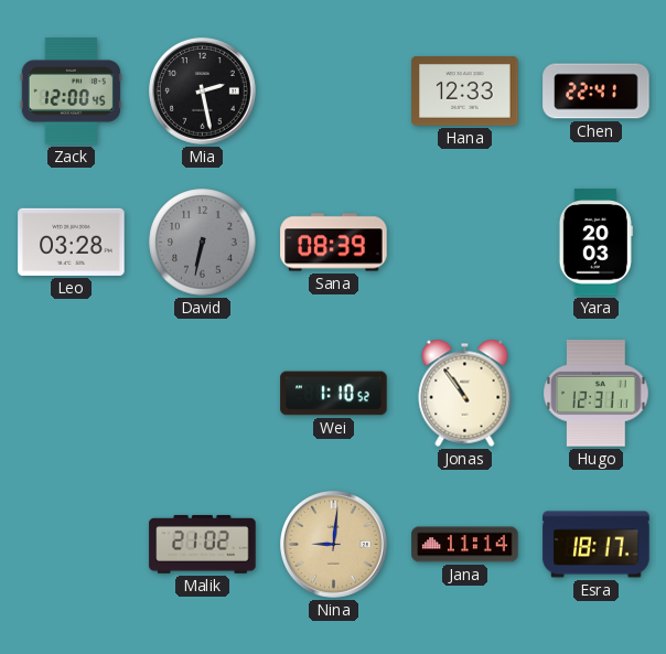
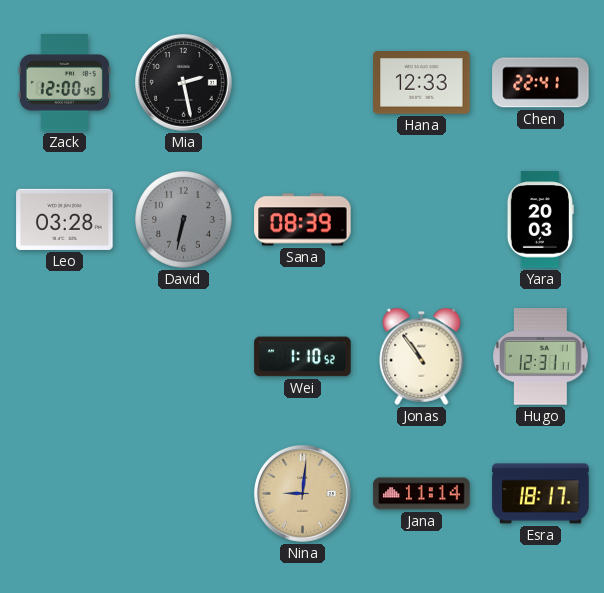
Malik: 21:02 -> none
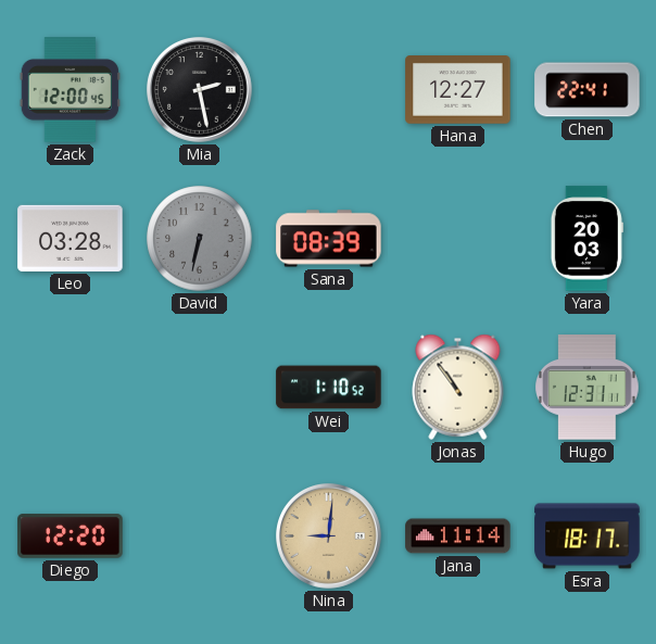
Hana: 12:33 -> 12:27
Diego: none -> 12:20
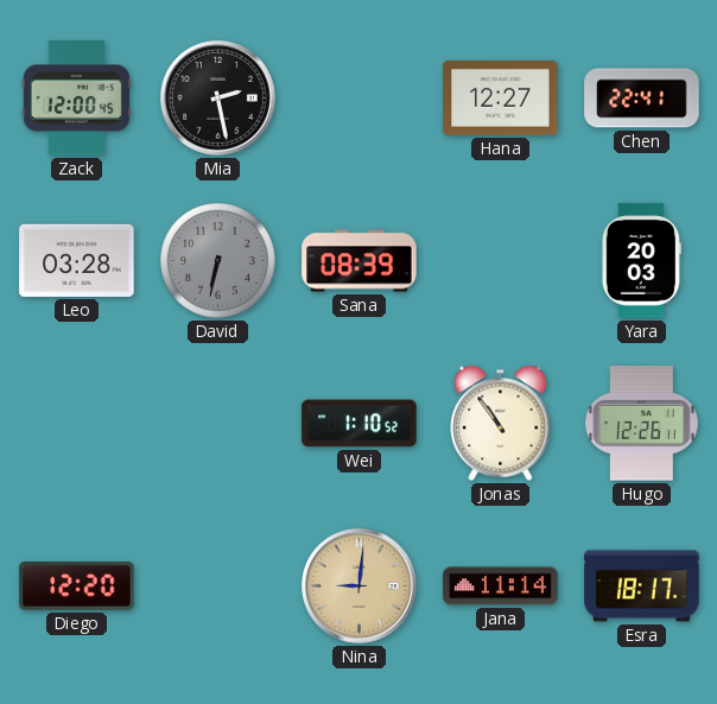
Hugo: 12:31 -> 12:26
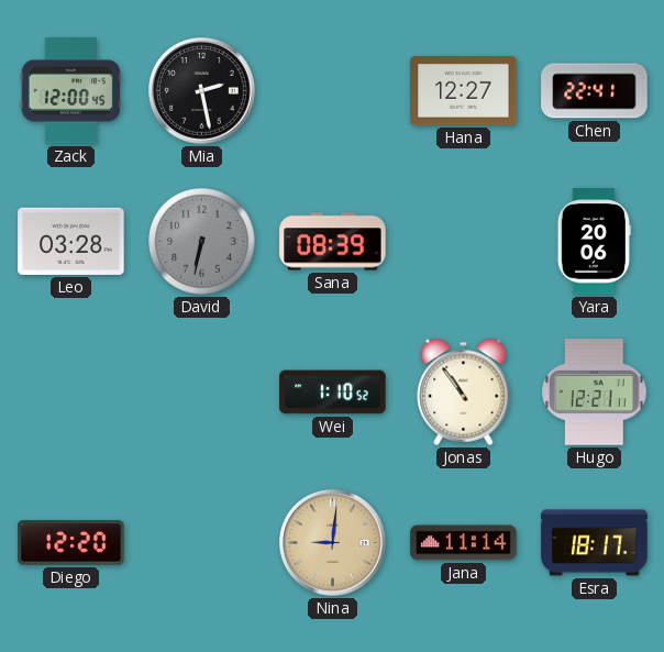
Yara: 20:03 -> 20:06
Hugo: 12:26 -> 12:21
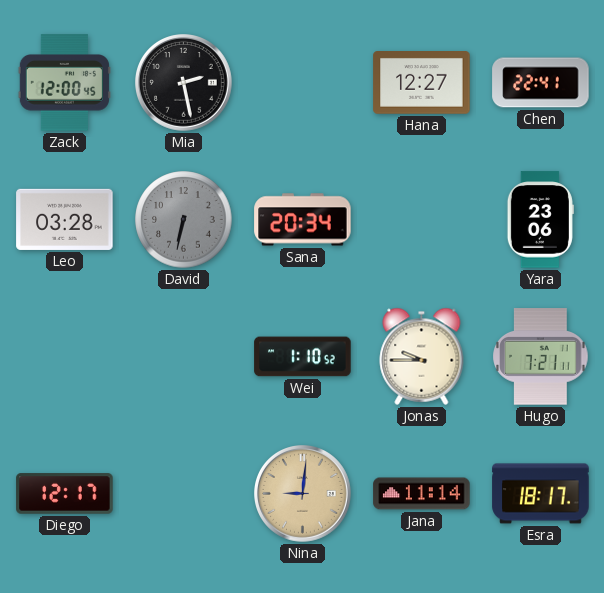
Sana: 08:39 -> 20:34
Yara: 20:06 -> 23:06
Jonas: 10:54 -> 9:45
Hugo: 12:21 -> 7:21
Diego: 12:20 -> 12:17
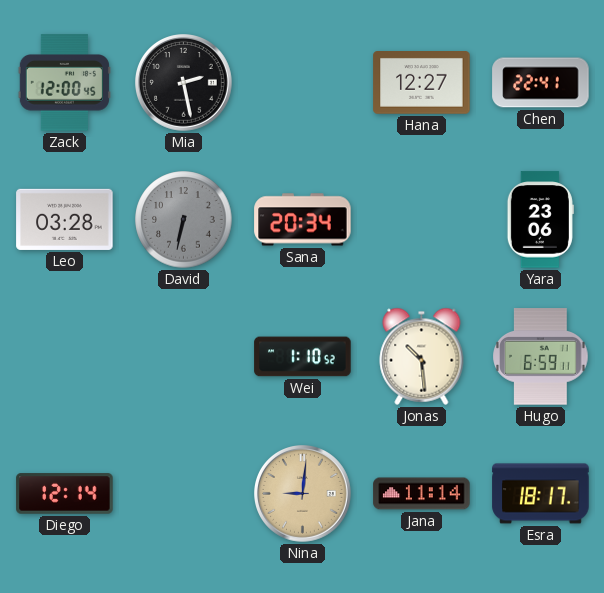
Jonas: 9:45 -> 10:29
Hugo: 7:21 -> 6:59
Diego: 12:17 -> 12:14
